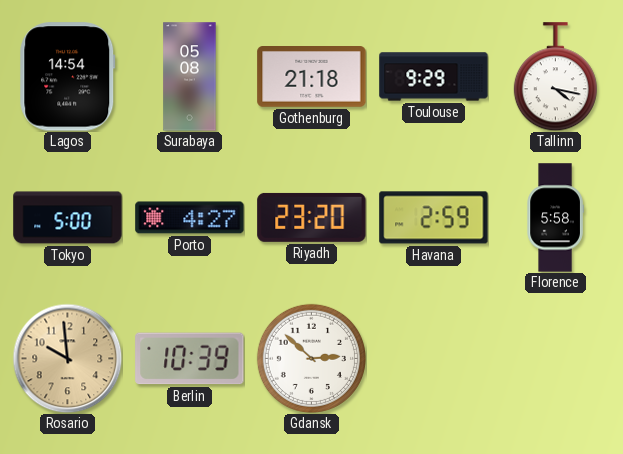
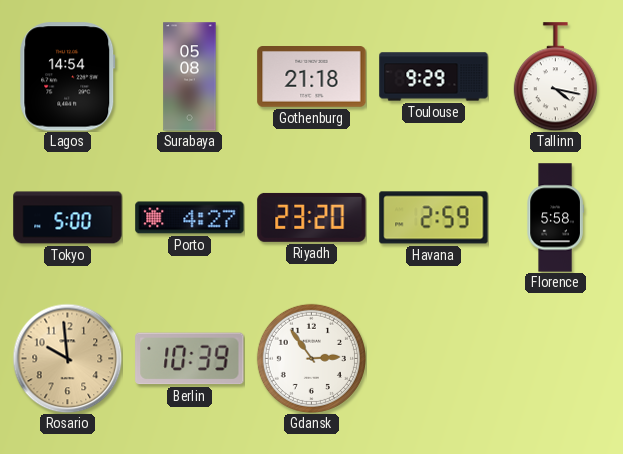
Gdansk: 2:52 -> 2:54
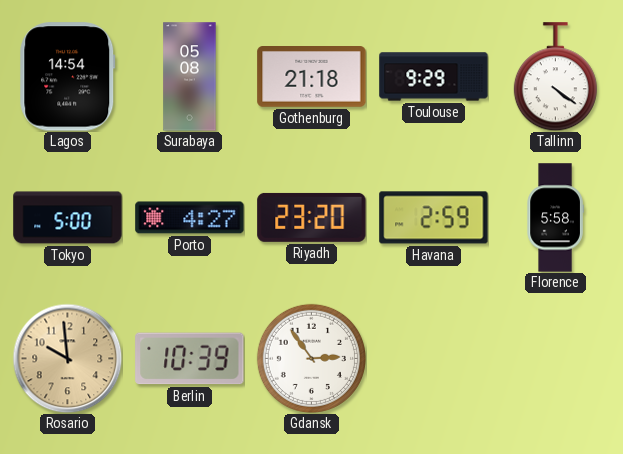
Tallinn: 4:17 -> 4:21
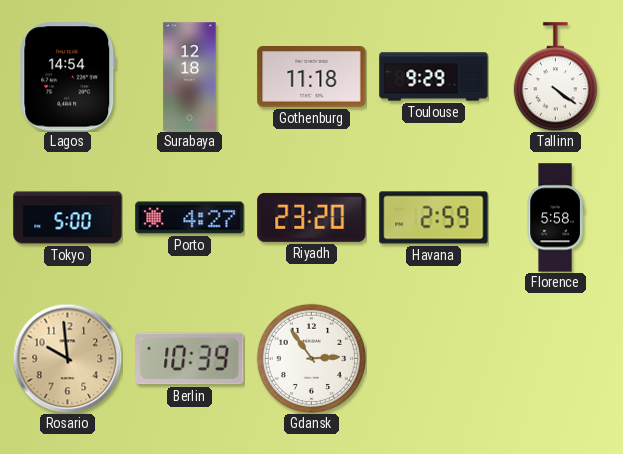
Surabaya: 05:08 -> 12:18
Gothenburg: 21:18 -> 11:18
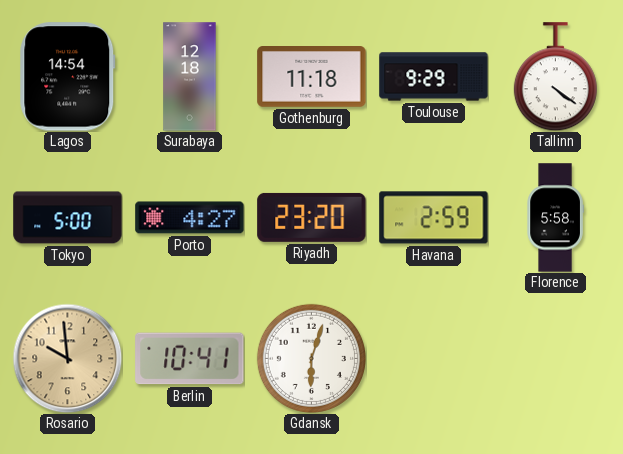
Berlin: 10:39 -> 10:41
Gdansk: 2:54 -> 6:03
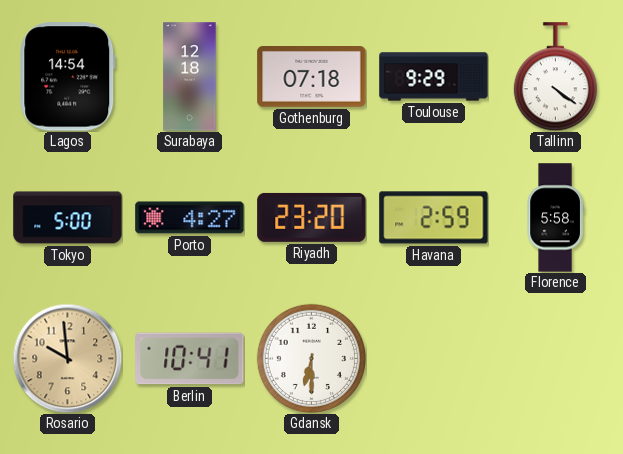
Gothenburg: 11:18 -> 07:18
Gdansk: 6:03 -> 6:30
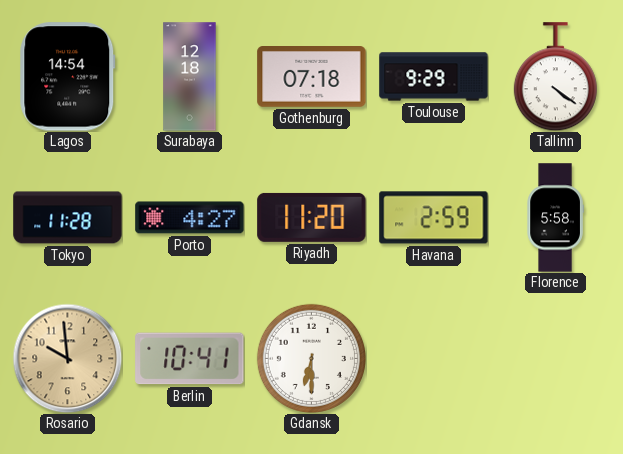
Tokyo: 5:00 -> 11:28
Riyadh: 23:20 -> 11:20
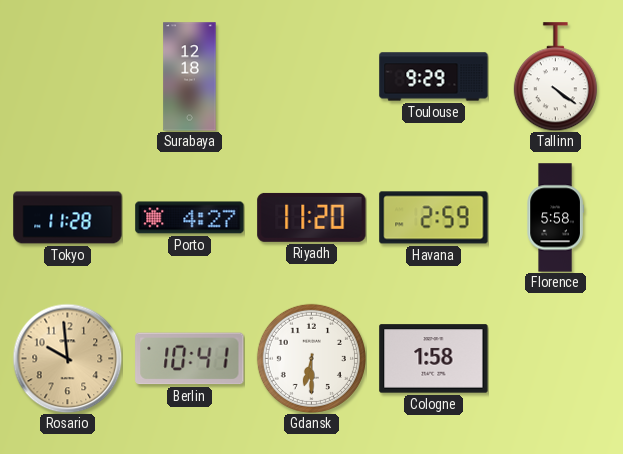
Lagos: 14:54 -> none
Gothenburg: 07:18 -> none
Cologne: none -> 1:58
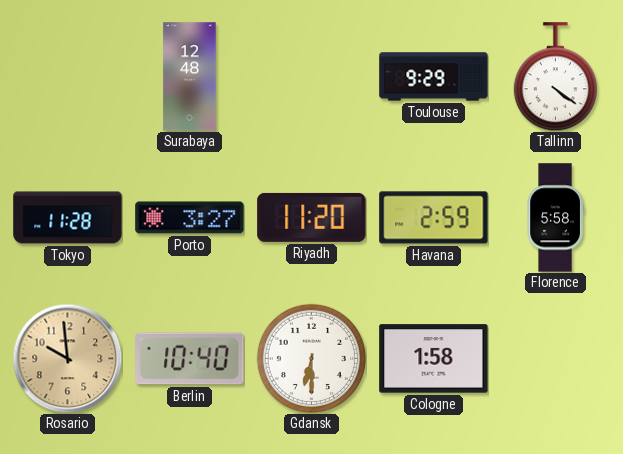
Surabaya: 12:18 -> 12:48
Porto: 4:27 -> 3:27
Berlin: 10:41 -> 10:40
